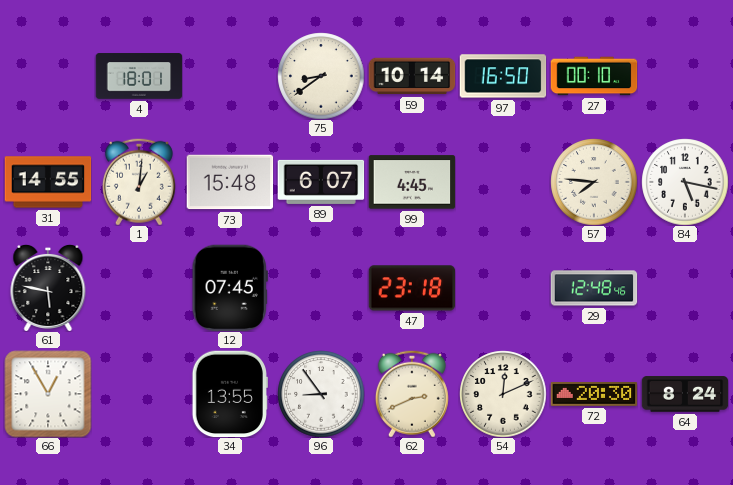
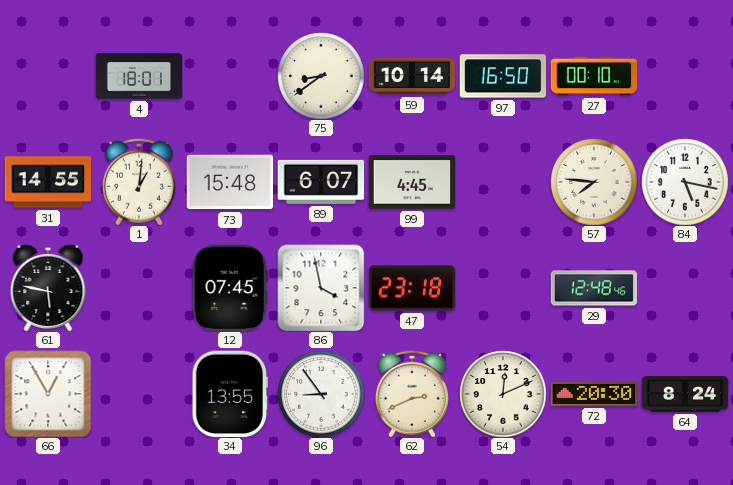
86: none -> 3:58
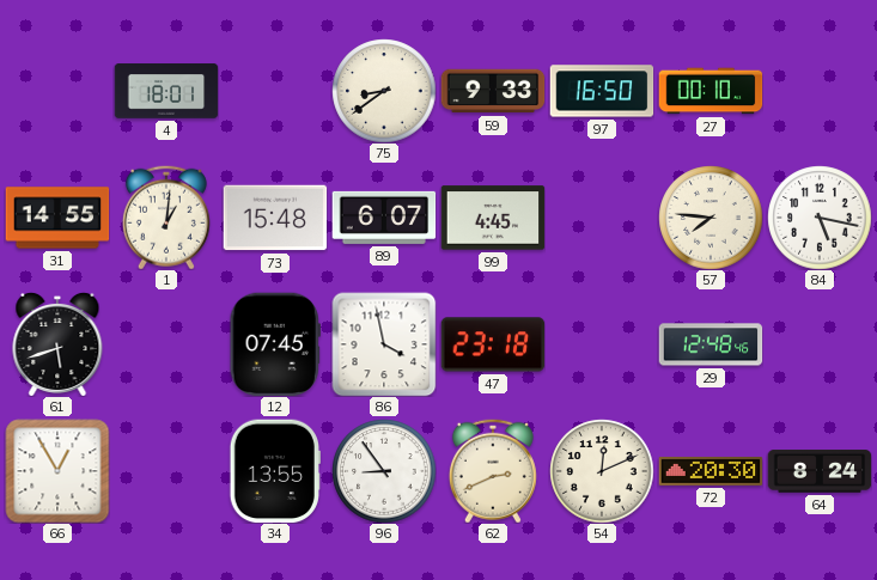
59: 10:14 -> 9:33
61: 5:47 -> 5:42
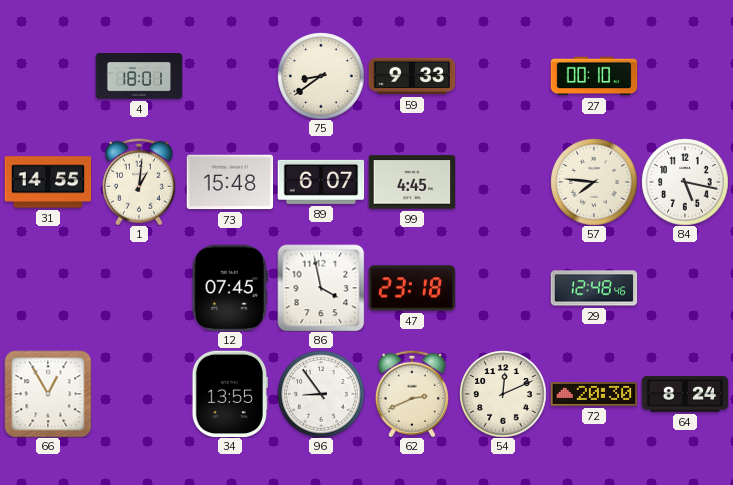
97: 16:50 -> none
61: 5:42 -> none
